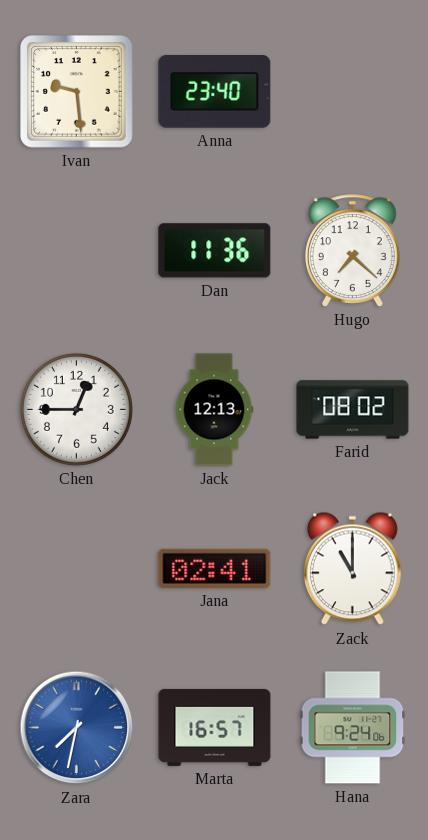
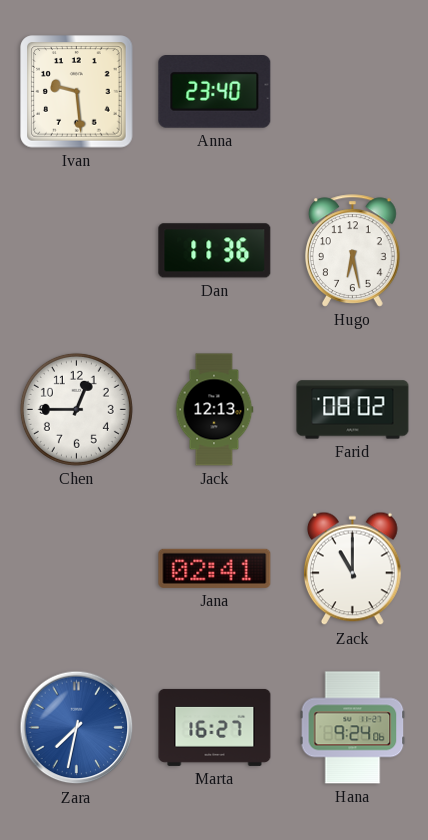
Hugo: 7:22 -> 6:28
Marta: 16:57 -> 16:27
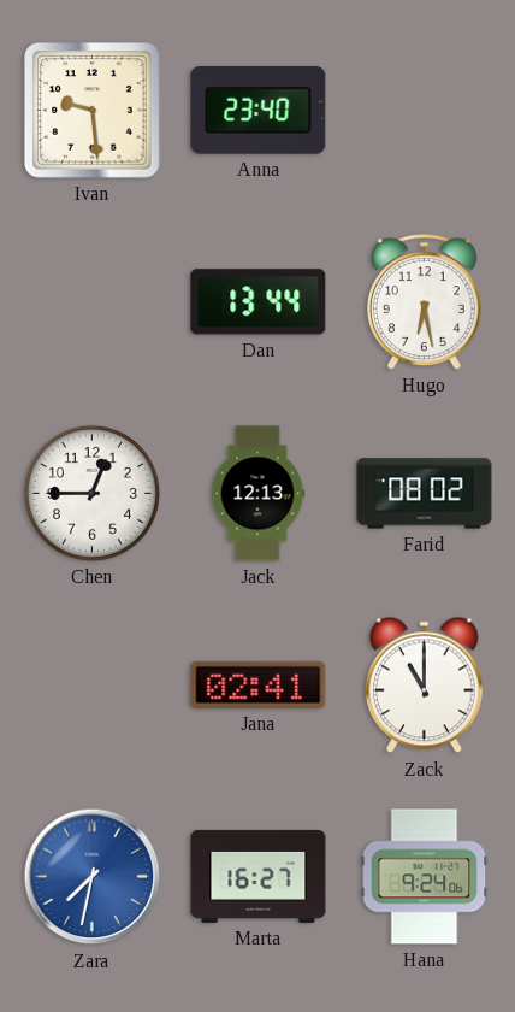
Dan: 11:36 -> 13:44
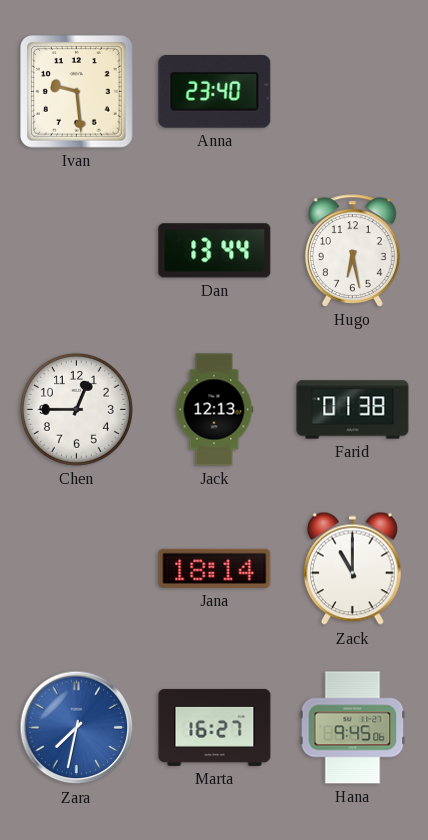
Farid: 08:02 -> 01:38
Jana: 02:41 -> 18:14
Hana: 9:24 -> 9:45
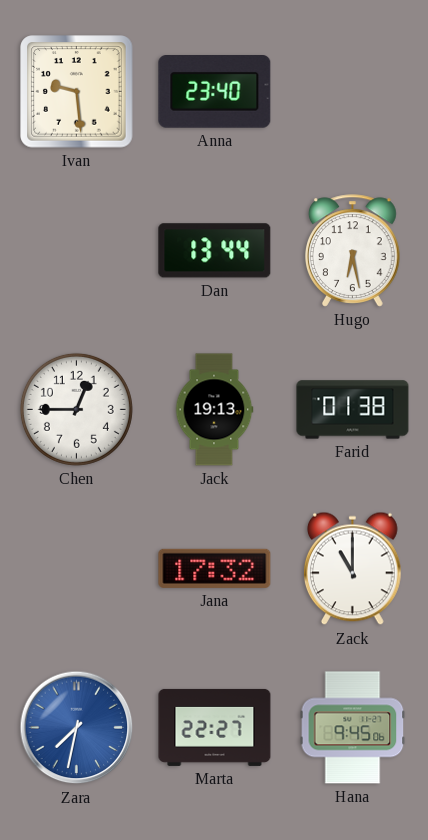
Jack: 12:13 -> 19:13
Jana: 18:14 -> 17:32
Marta: 16:27 -> 22:27
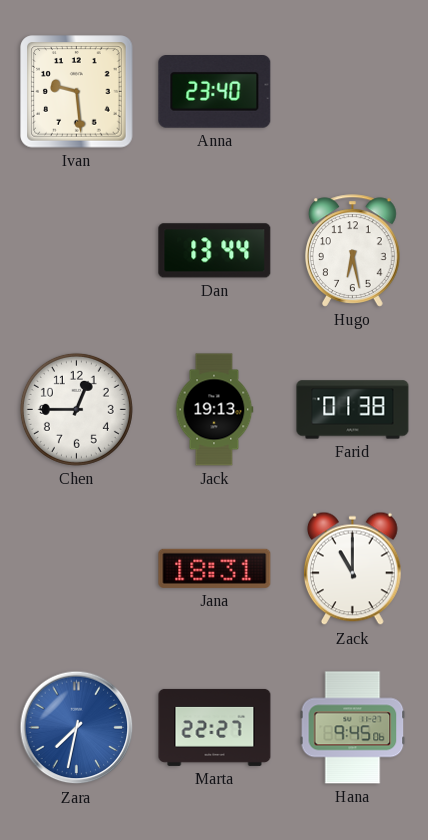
Jana: 17:32 -> 18:31
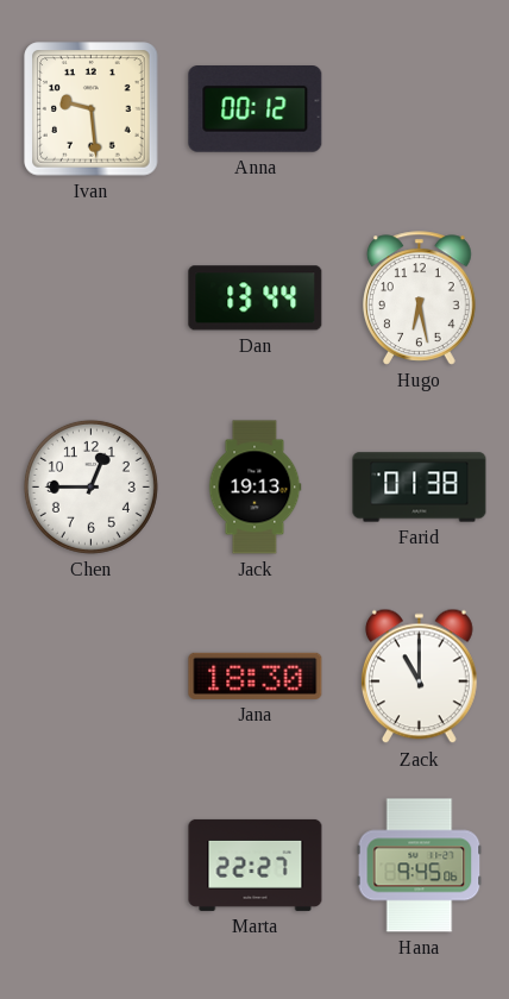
Anna: 23:40 -> 00:12
Jana: 18:31 -> 18:30
Zara: 7:32 -> none
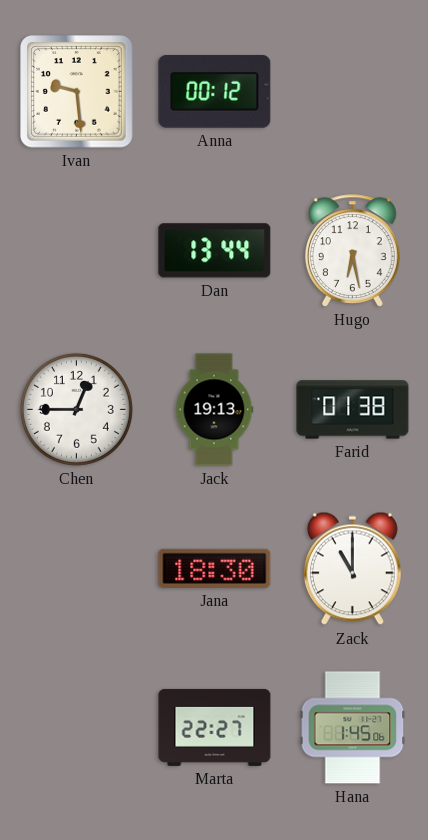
Hana: 9:45 -> 1:45
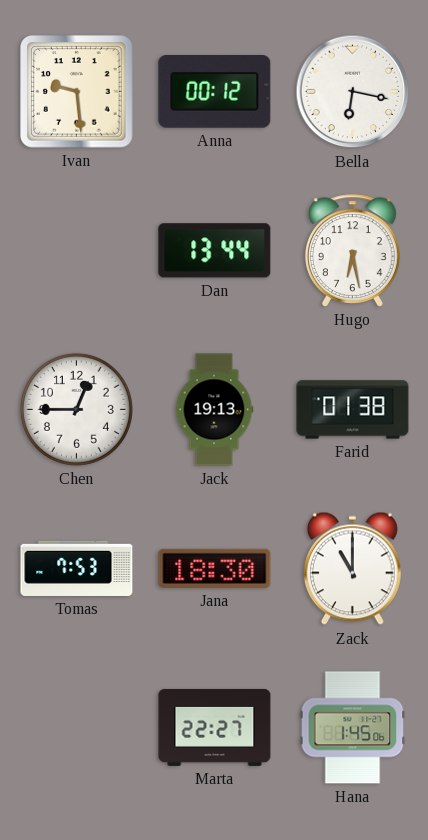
Bella: none -> 6:17
Tomas: none -> 7:53
